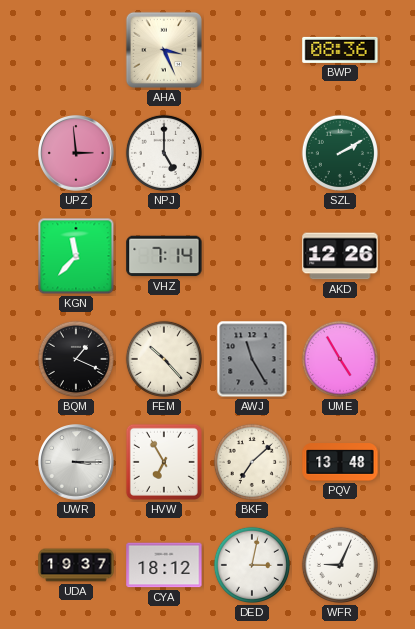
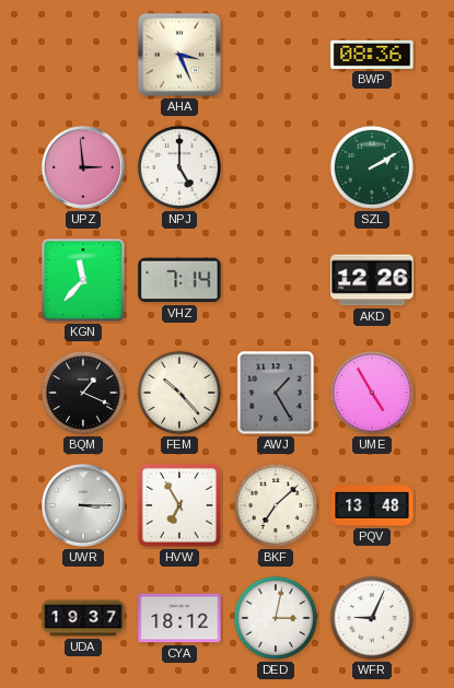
AWJ: 11:25 -> 1:25
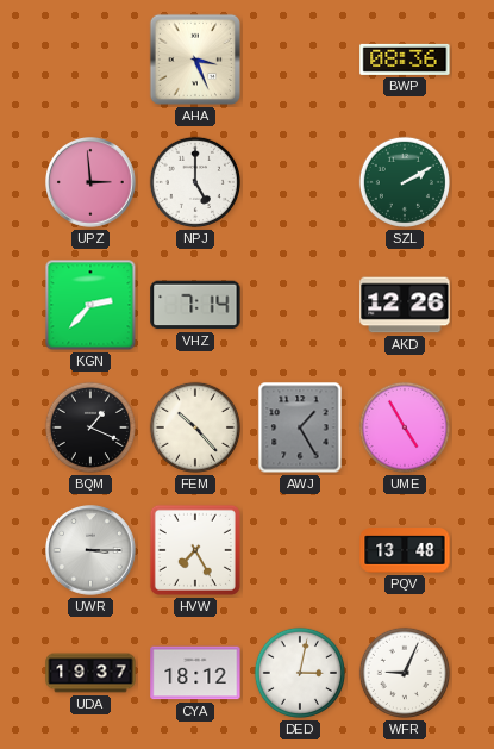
KGN: 11:37 -> 2:37
HVW: 6:55 -> 7:25
BKF: 7:08 -> none
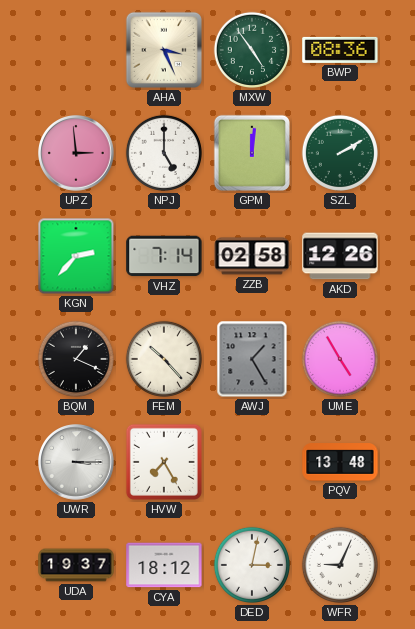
MXW: none -> 4:54
GPM: none -> 12:01
ZZB: none -> 02:58
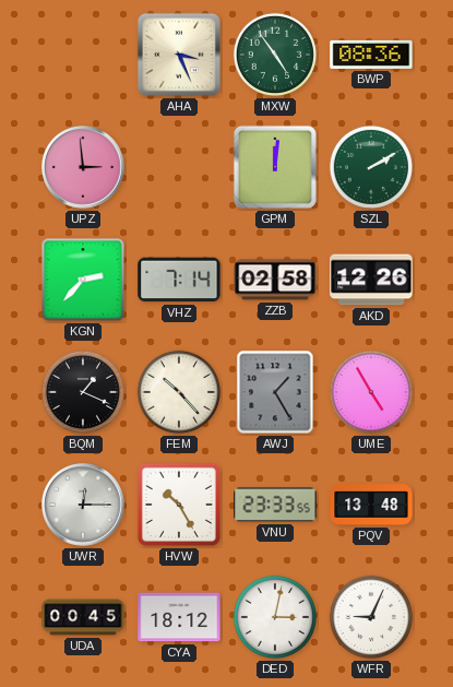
NPJ: 5:00 -> none
UWR: 3:15 -> 12:15
HVW: 7:25 -> 10:25
VNU: none -> 23:33
UDA: 19:37 -> 00:45
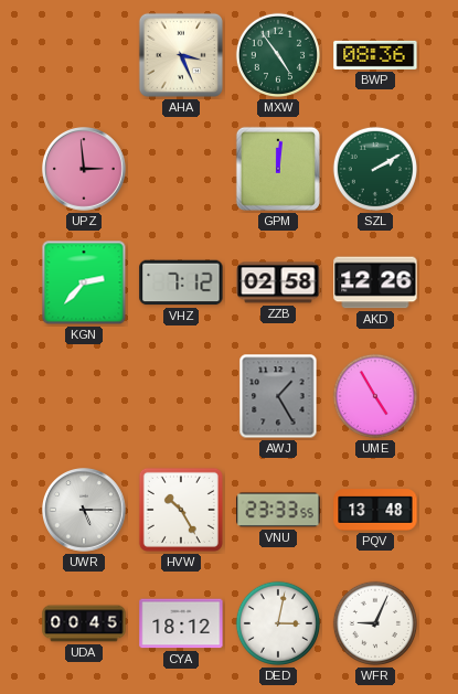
VHZ: 7:14 -> 7:12
BQM: 1:19 -> none
FEM: 10:23 -> none
UWR: 12:15 -> 5:15
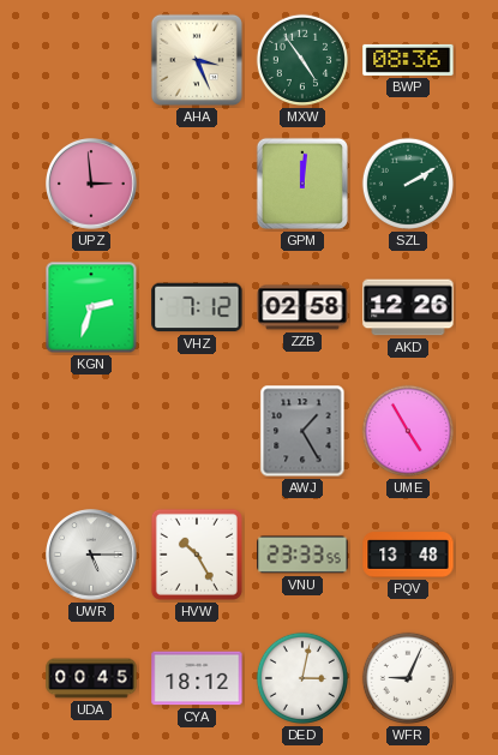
KGN: 2:37 -> 2:33
